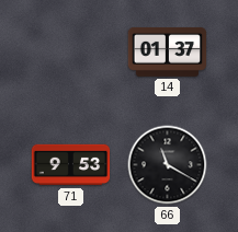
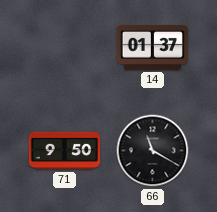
71: 9:53 -> 9:50
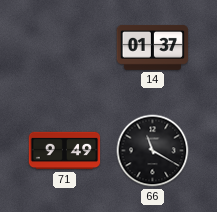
71: 9:50 -> 9:49
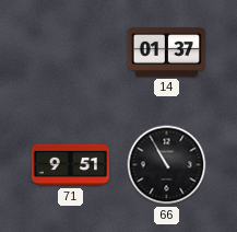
71: 9:49 -> 9:51
66: 11:20 -> 10:55
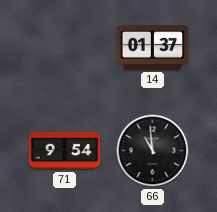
71: 9:51 -> 9:54
66: 10:55 -> 10:59
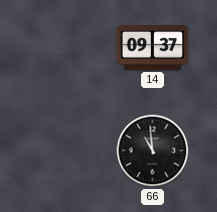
14: 01:37 -> 09:37
71: 9:54 -> none
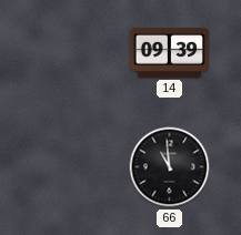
14: 09:37 -> 09:39
